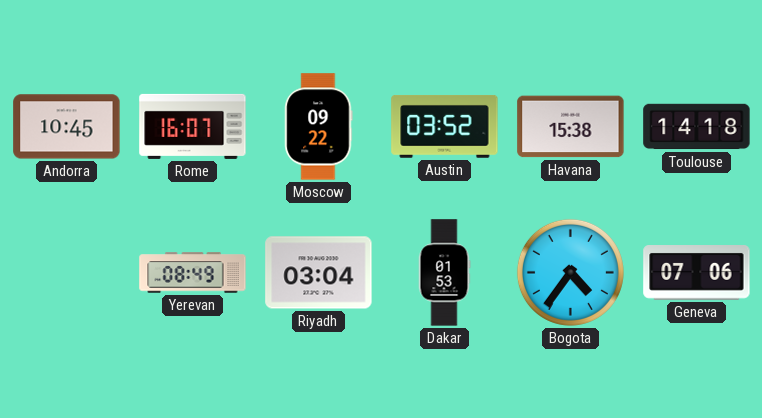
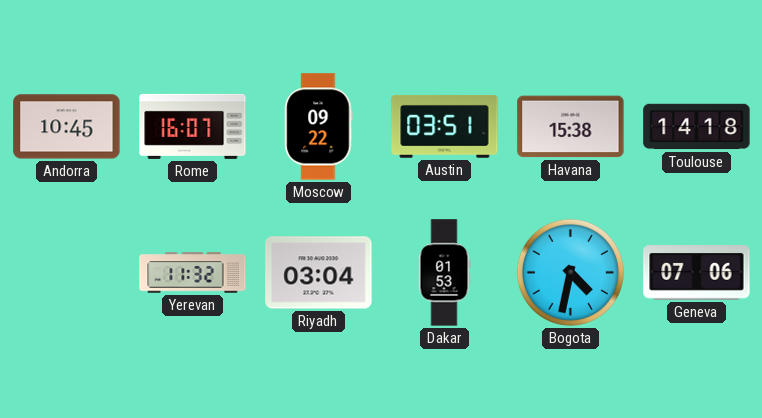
Austin: 03:52 -> 03:51
Yerevan: 08:49 -> 11:32
Bogota: 4:36 -> 4:32
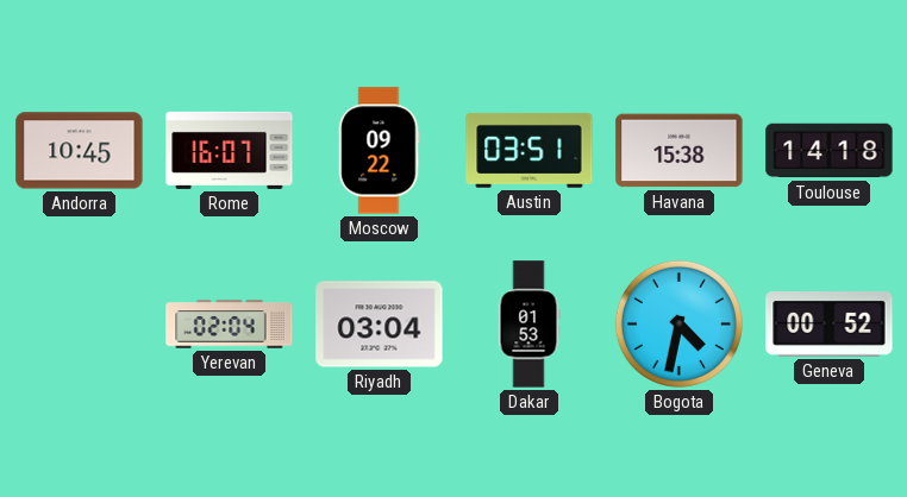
Yerevan: 11:32 -> 02:04
Geneva: 07:06 -> 00:52
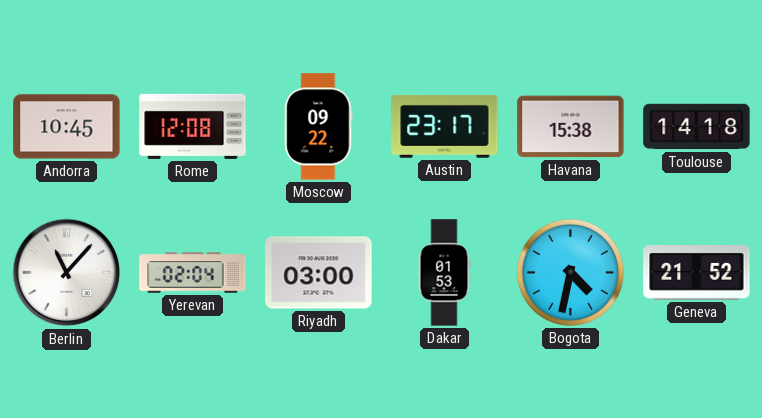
Rome: 16:07 -> 12:08
Austin: 03:51 -> 23:17
Berlin: none -> 11:07
Riyadh: 03:04 -> 03:00
Geneva: 00:52 -> 21:52
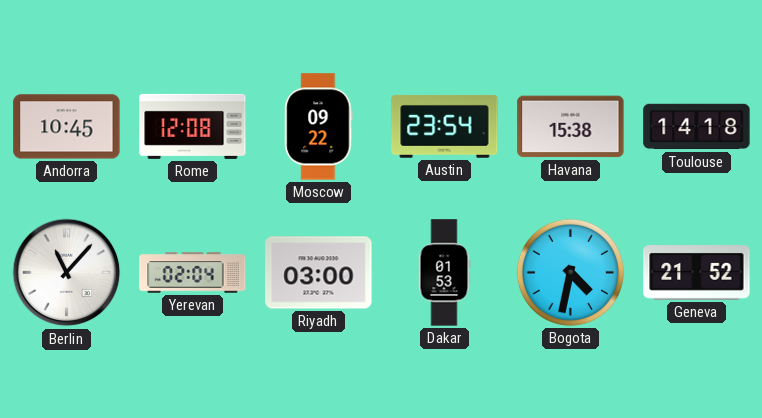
Austin: 23:17 -> 23:54
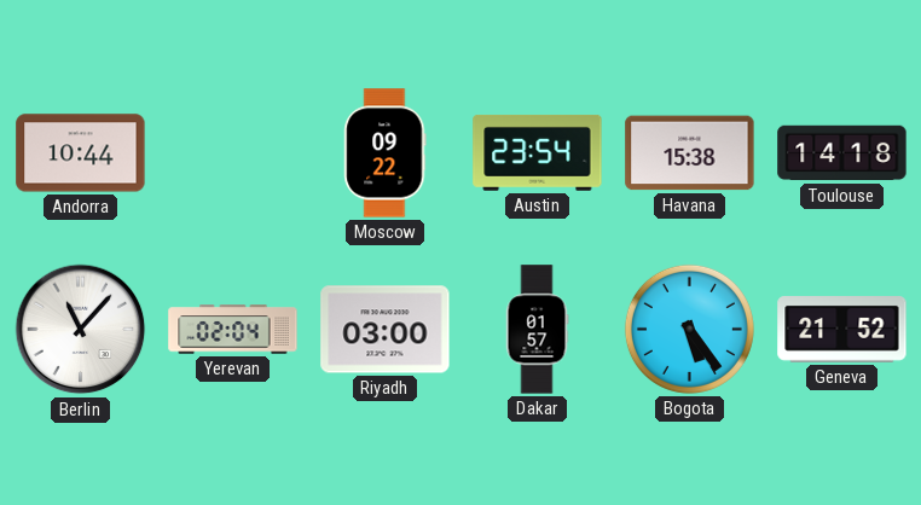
Andorra: 10:45 -> 10:44
Rome: 12:08 -> none
Dakar: 01:53 -> 01:57
Bogota: 4:32 -> 5:24
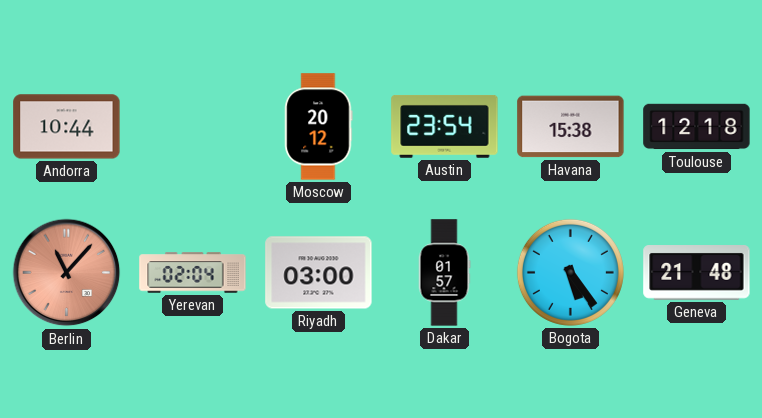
Moscow: 09:22 -> 20:12
Toulouse: 14:18 -> 12:18
Berlin dial: white -> salmon
Geneva: 21:52 -> 21:48
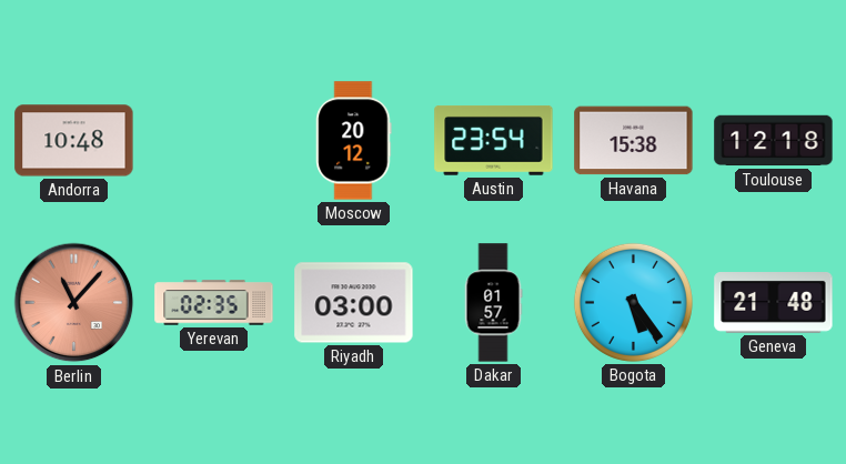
Andorra: 10:44 -> 10:48
Yerevan: 02:04 -> 02:35
